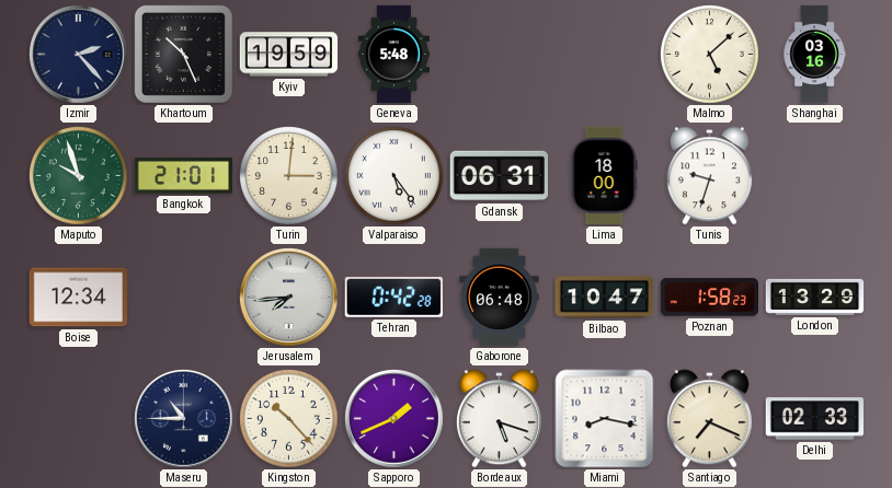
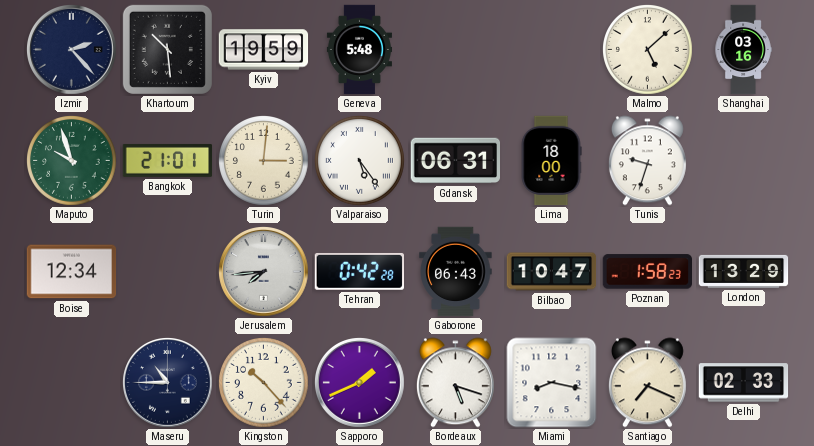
Khartoum: 10:26 -> 10:29
Gaborone: 06:48 -> 06:43
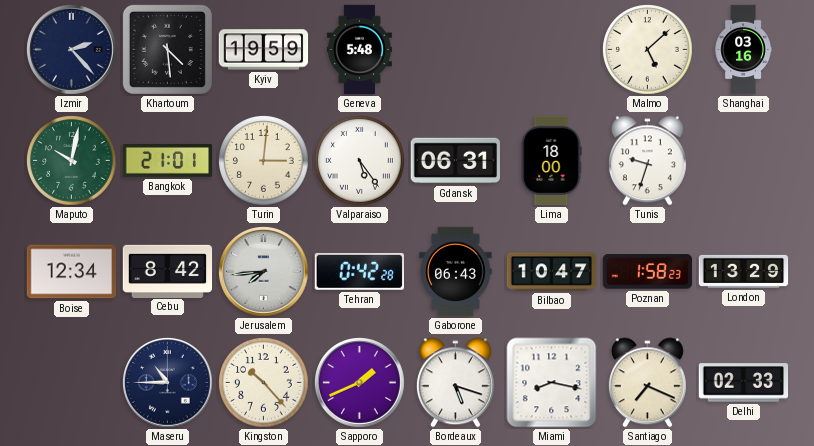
Khartoum: 10:29 -> 4:29
Maputo: 9:57 -> 10:02
Cebu: none -> 8:42
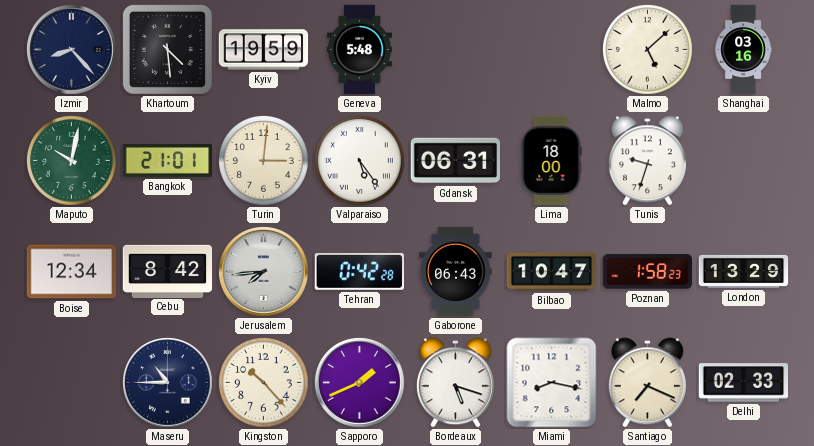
Izmir: 2:23 -> 8:23
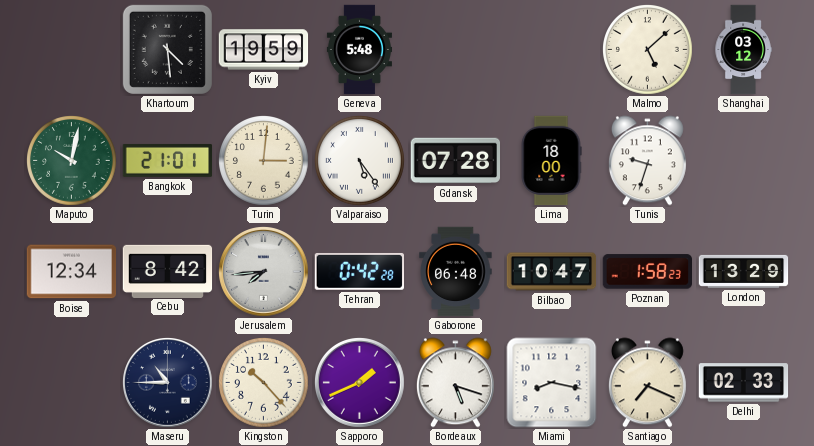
Izmir: 8:23 -> none
Shanghai: 03:16 -> 03:12
Gdansk: 06:31 -> 07:28
Gaborone: 06:43 -> 06:48
